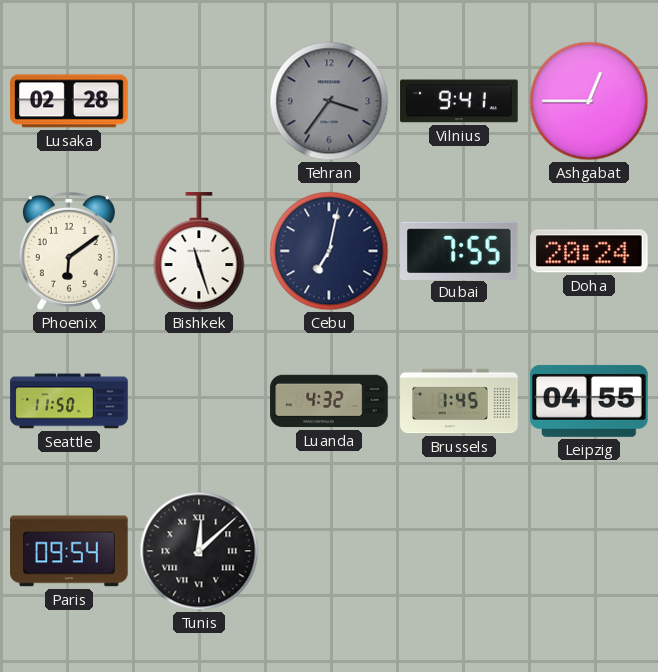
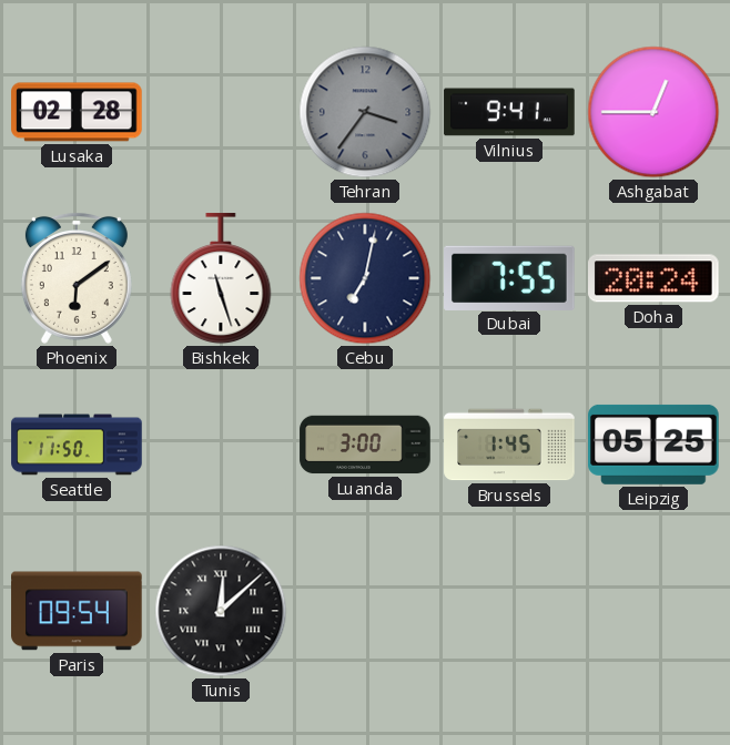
Luanda: 4:32 -> 3:00
Leipzig: 04:55 -> 05:25
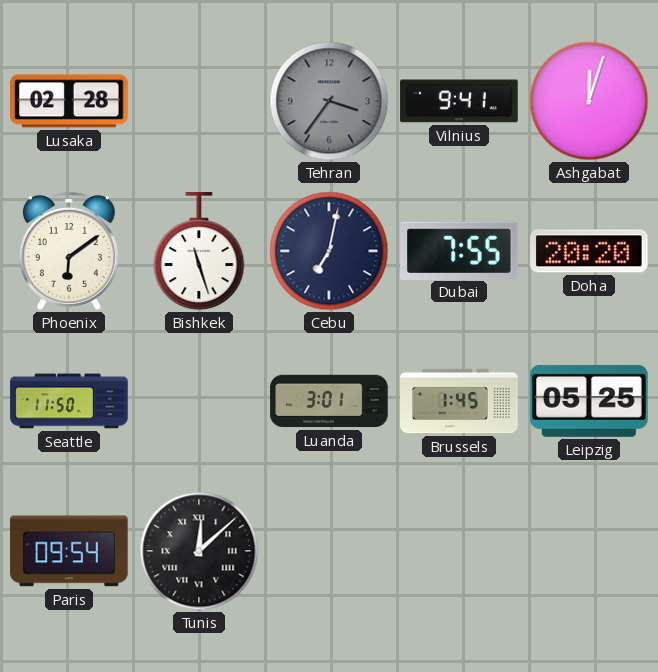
Ashgabat: 12:45 -> 12:03
Doha: 20:24 -> 20:20
Luanda: 3:00 -> 3:01
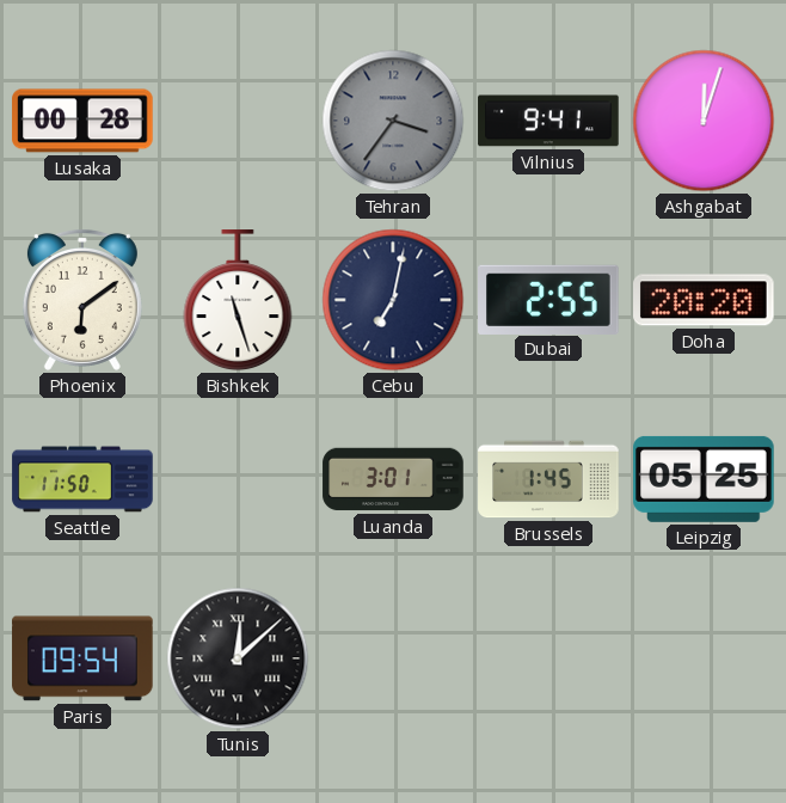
Lusaka: 02:28 -> 00:28
Dubai: 7:55 -> 2:55
